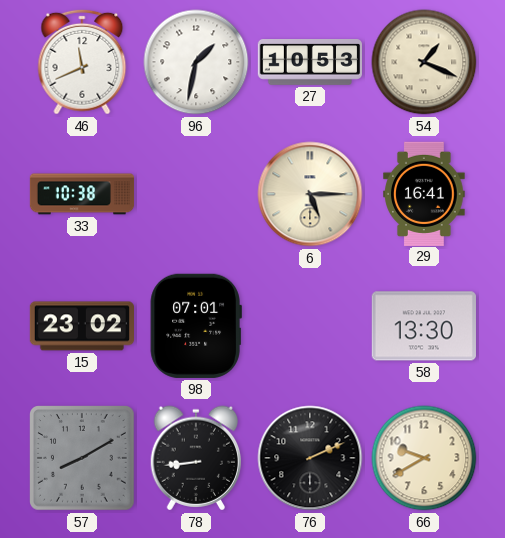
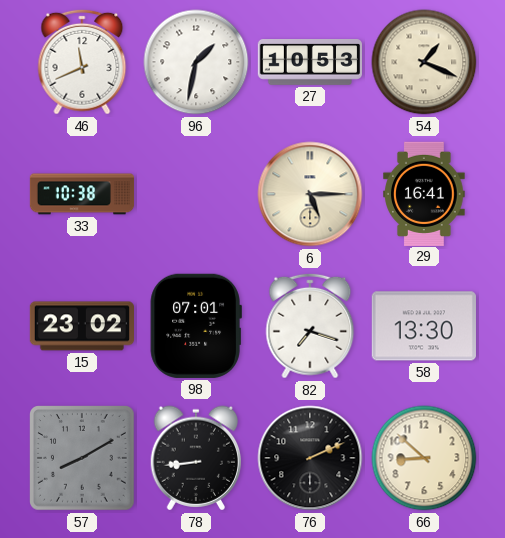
82: none -> 7:18
66: 9:40 -> 8:52
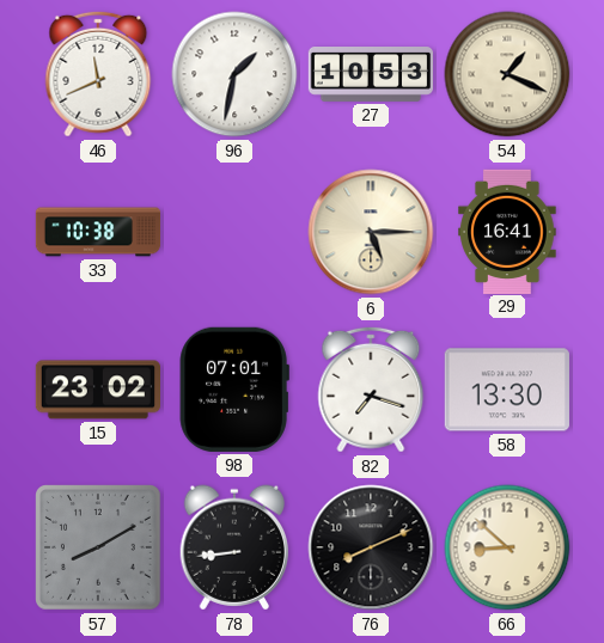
76: 2:11 -> 8:11
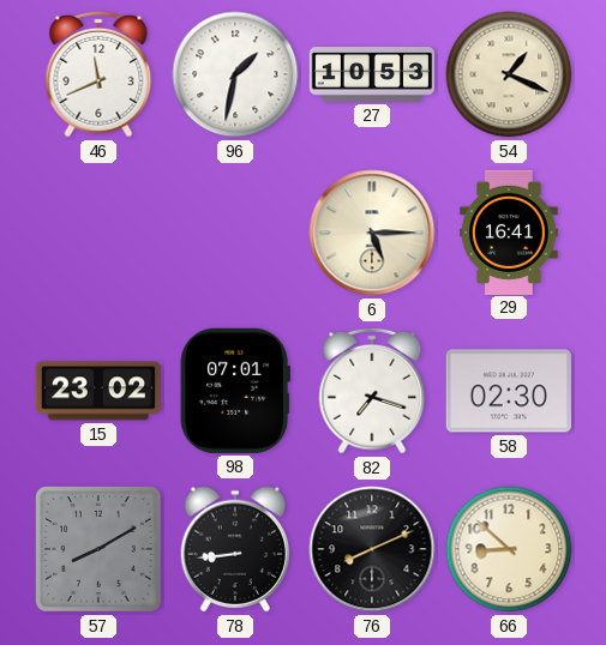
33: 10:38 -> none
58: 13:30 -> 02:30
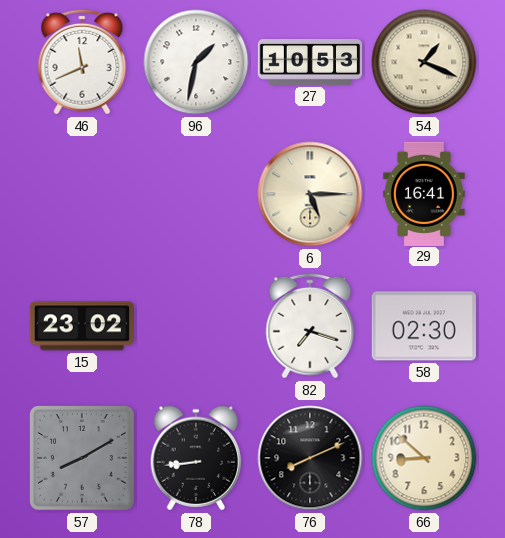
98: 07:01 -> none
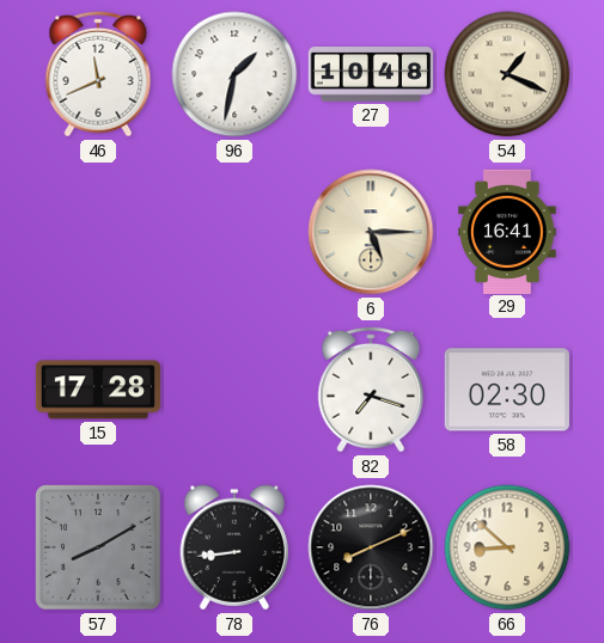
27: 10:53 -> 10:48
15: 23:02 -> 17:28
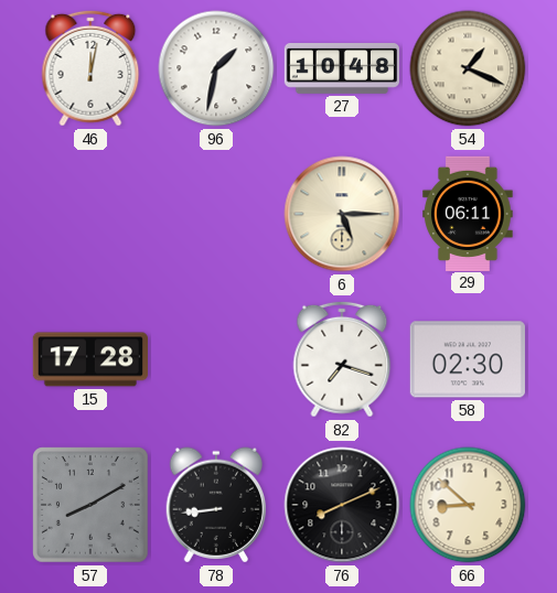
46: 11:41 -> 12:02
29: 16:41 -> 06:11
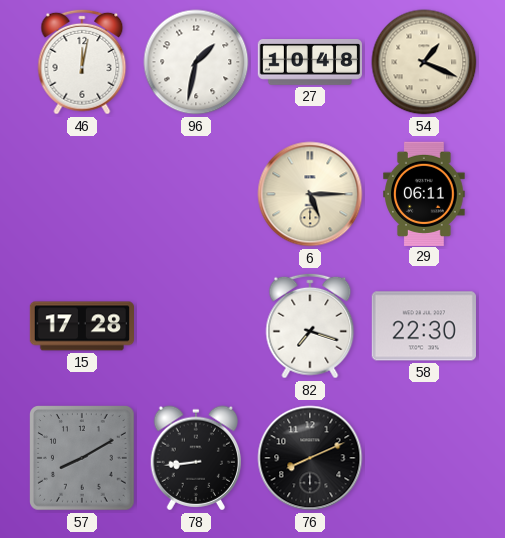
58: 02:30 -> 22:30
66: 8:52 -> none
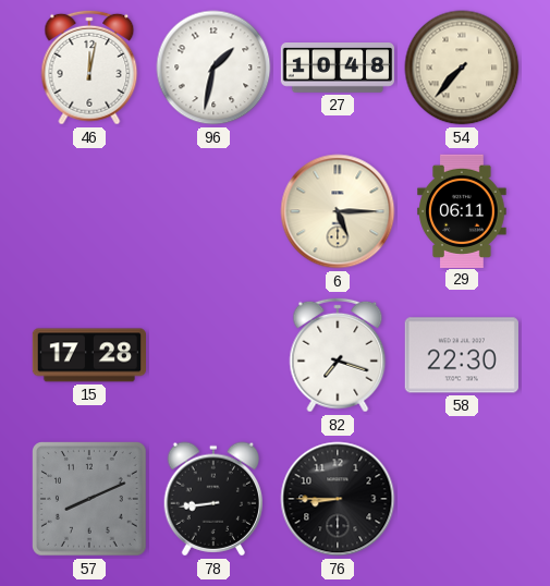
54: 1:19 -> 7:37
57: 8:10 -> 8:11
76: 8:11 -> 8:45
